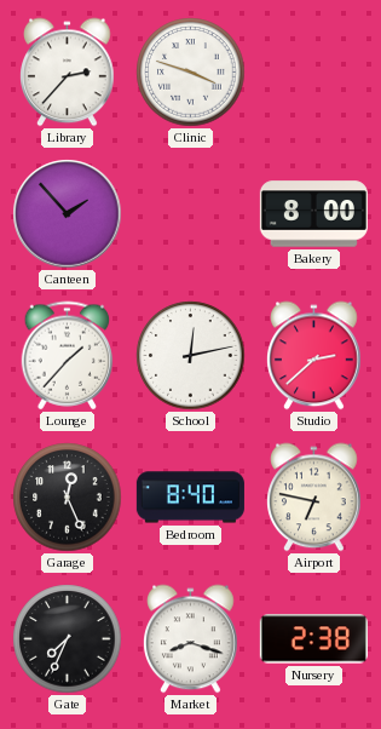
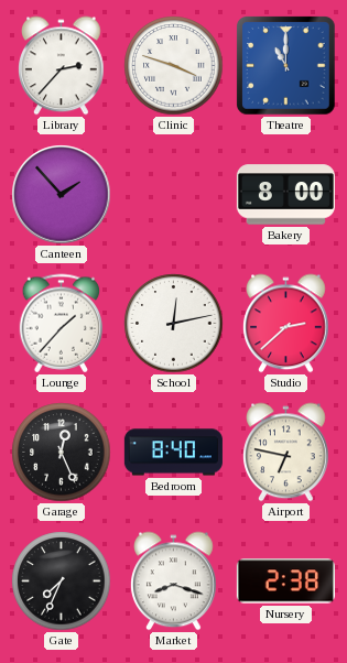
Theatre: none -> 11:00
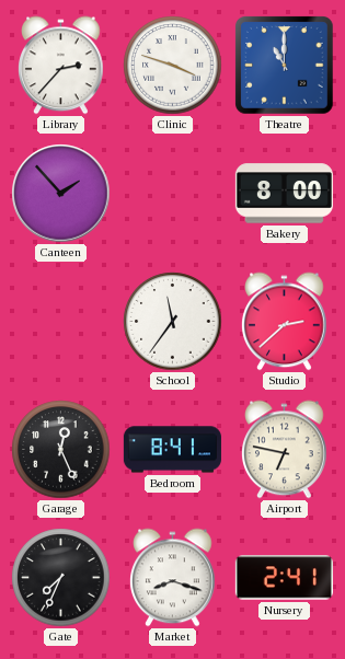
Lounge: 1:37 -> none
School: 12:13 -> 11:36
Bedroom: 8:40 -> 8:41
Nursery: 2:38 -> 2:41
